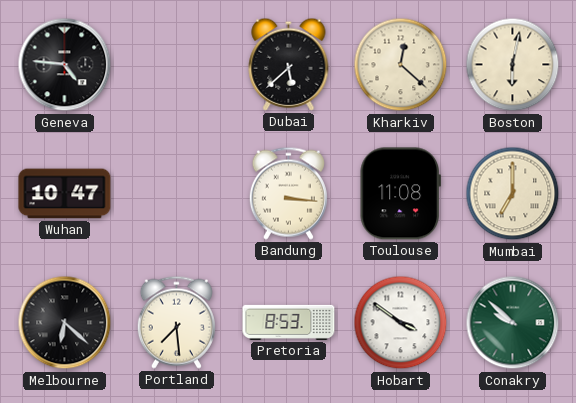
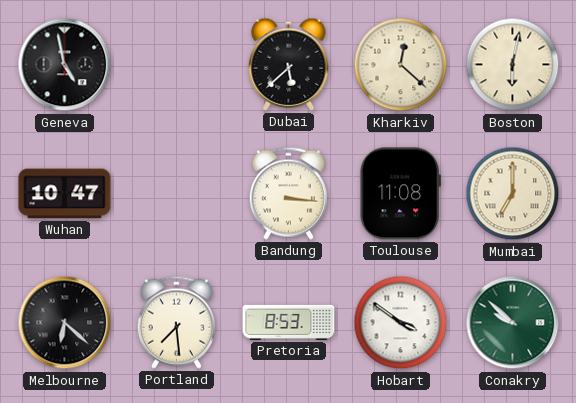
Geneva: 4:46 -> 4:58
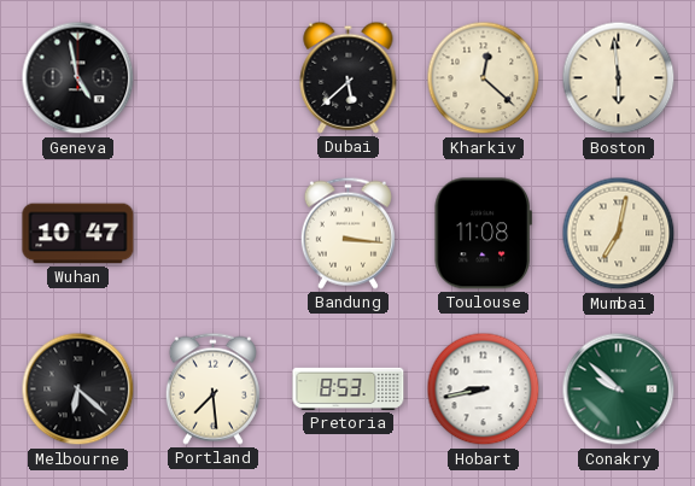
Boston: 6:02 -> 5:59
Mumbai: 7:00 -> 7:02
Hobart: 3:51 -> 8:43
